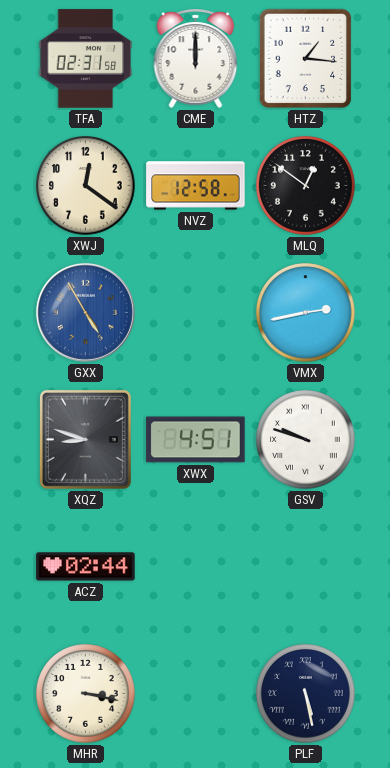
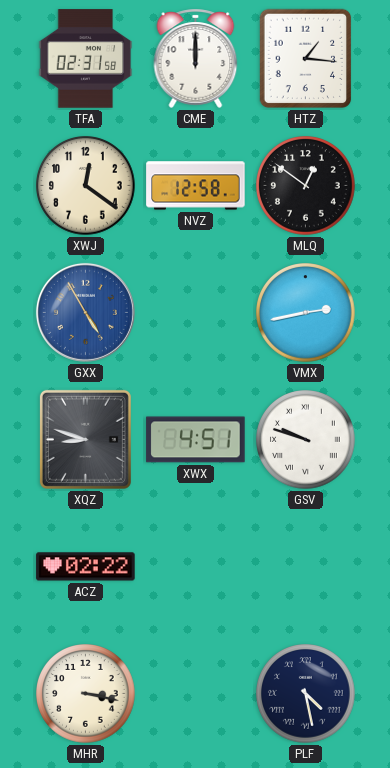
ACZ: 02:44 -> 02:22
PLF: 5:28 -> 4:28
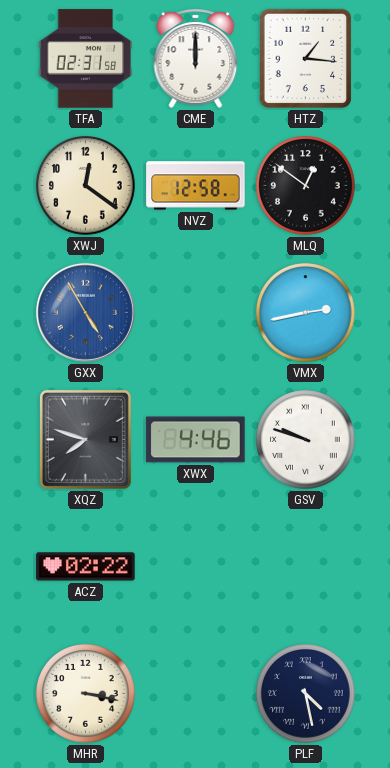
XQZ: 8:48 -> 7:48
XWX: 4:51 -> 4:46
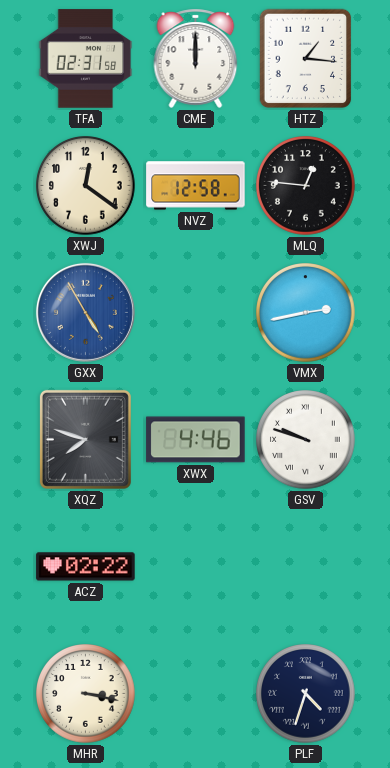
MLQ: 12:51 -> 12:46
PLF: 4:28 -> 4:33
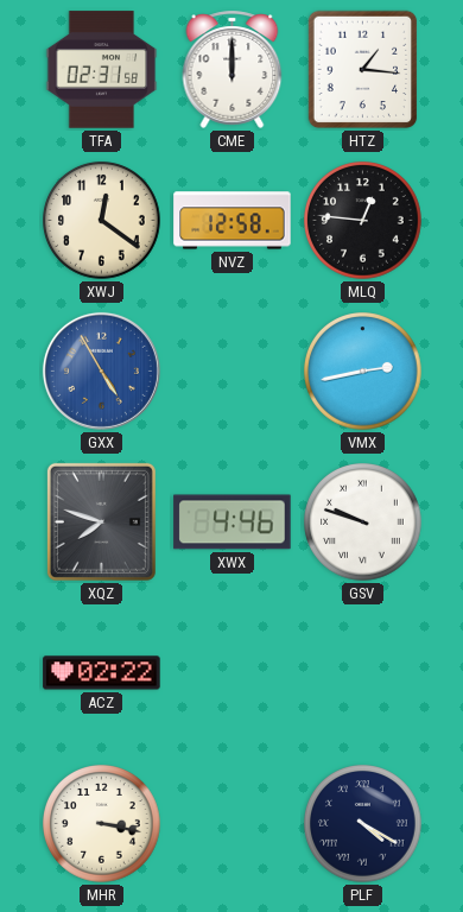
PLF: 4:33 -> 4:20
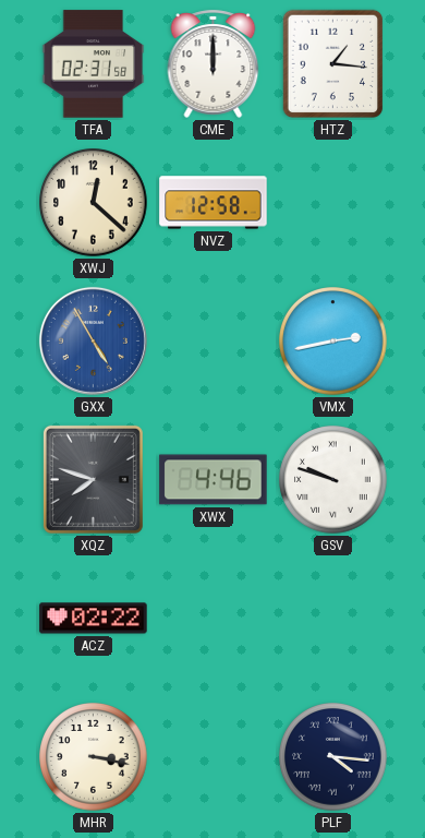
XWJ: 12:21 -> 12:22
MLQ: 12:46 -> none
PLF: 4:20 -> 4:16
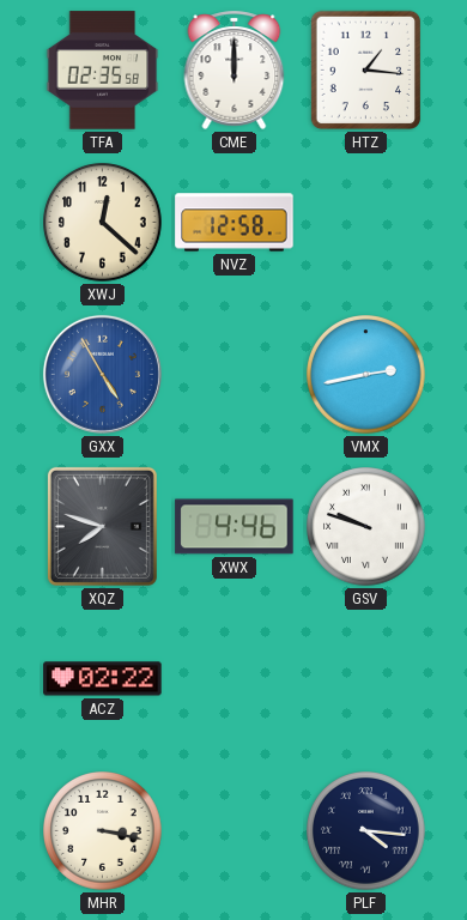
TFA: 02:31 -> 02:35
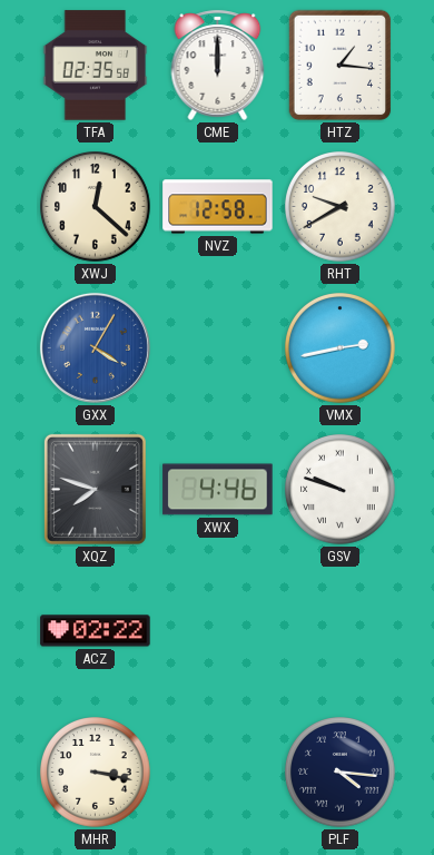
RHT: none -> 9:40
GXX: 4:55 -> 4:05
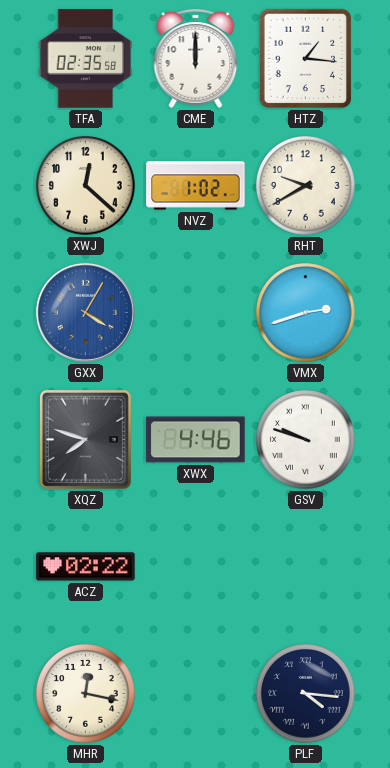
NVZ: 12:58 -> 1:02
VMX: 2:43 -> 2:42
MHR: 3:17 -> 12:17
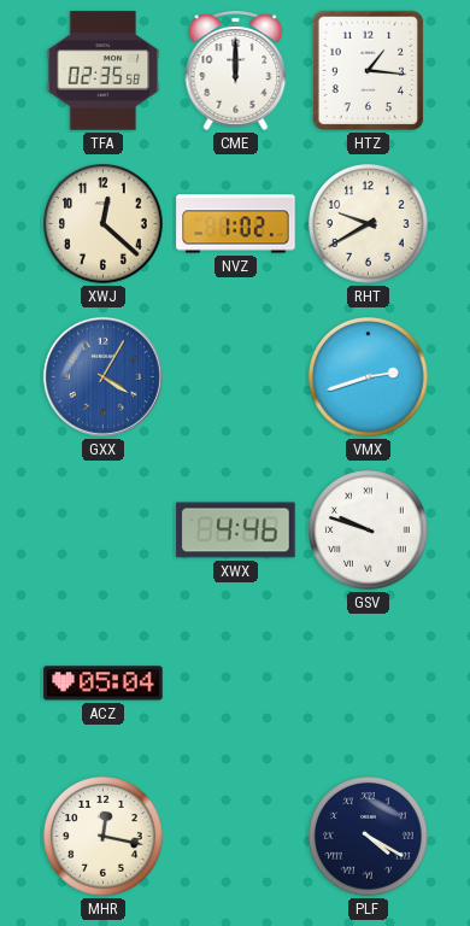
XQZ: 7:48 -> none
ACZ: 02:22 -> 05:04
PLF: 4:16 -> 4:20
